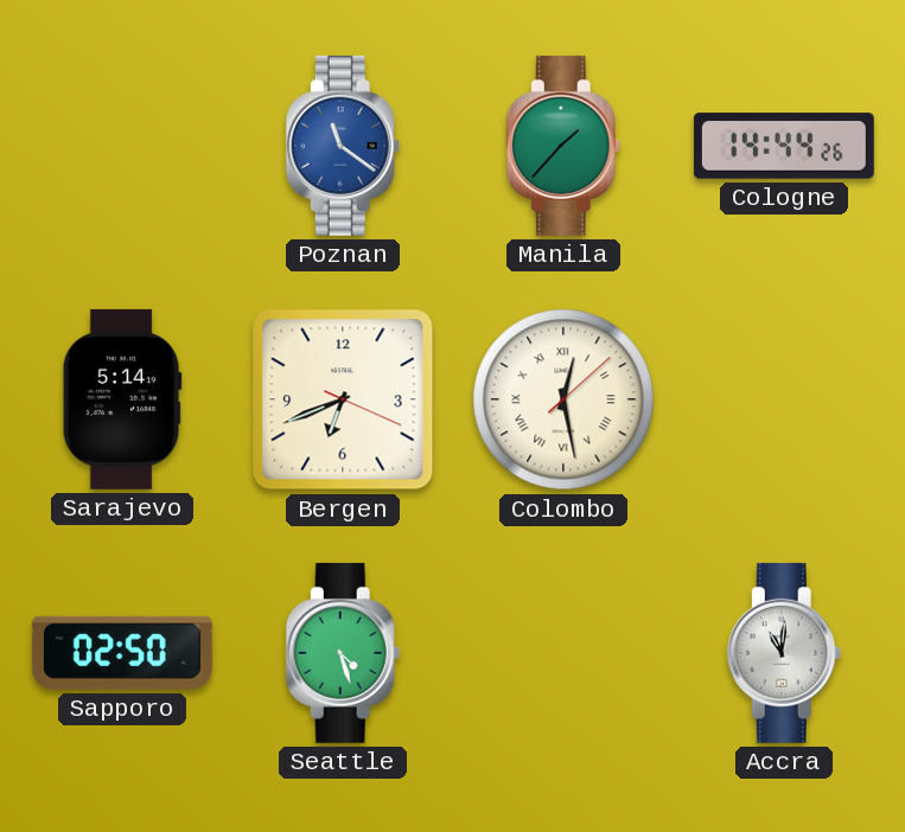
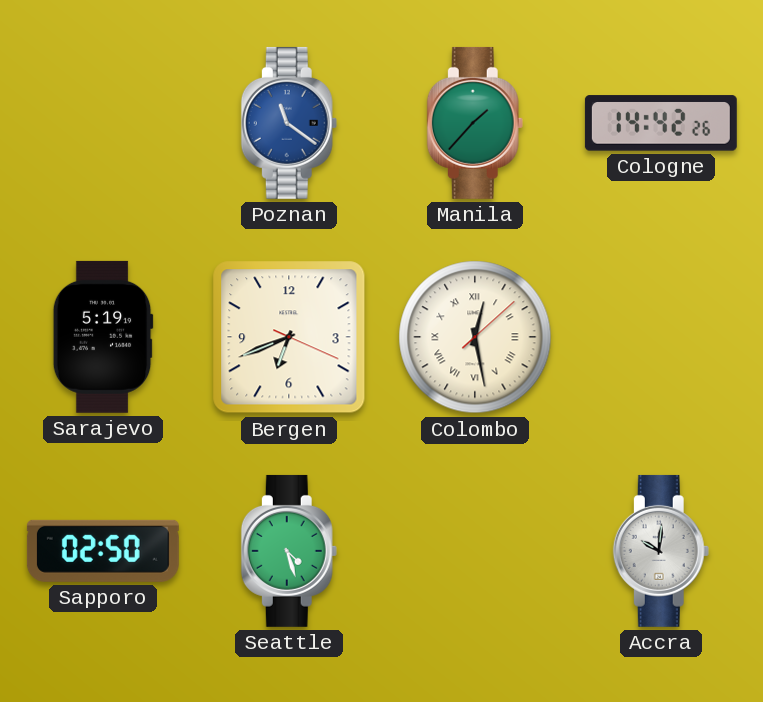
Cologne: 14:44 -> 14:42
Sarajevo: 5:14 -> 5:19
Accra: 11:01 -> 10:01
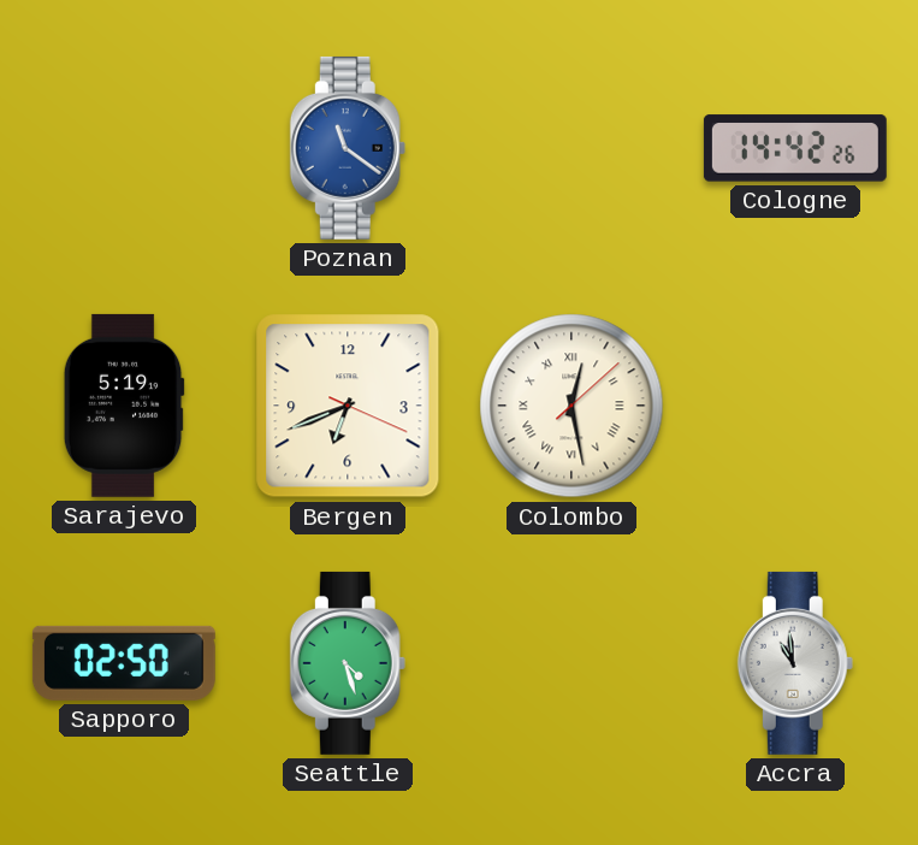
Manila: 1:37 -> none
Accra: 10:01 -> 10:59
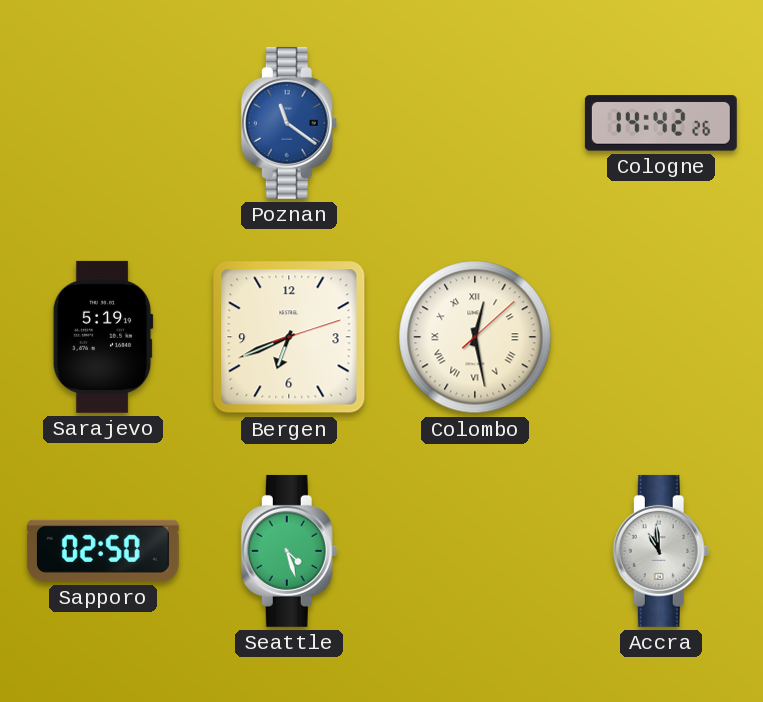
Bergen: 6:41:19 -> 6:41:12
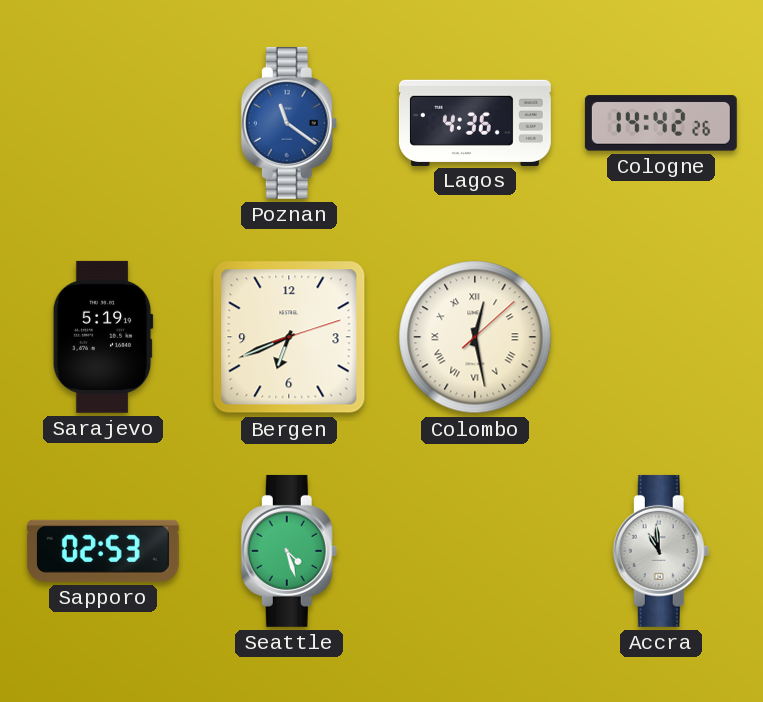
Lagos: none -> 4:36
Sapporo: 02:50 -> 02:53
